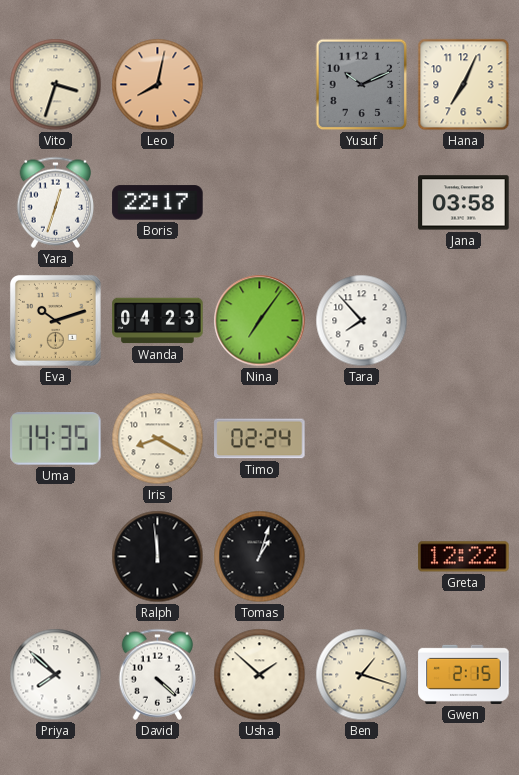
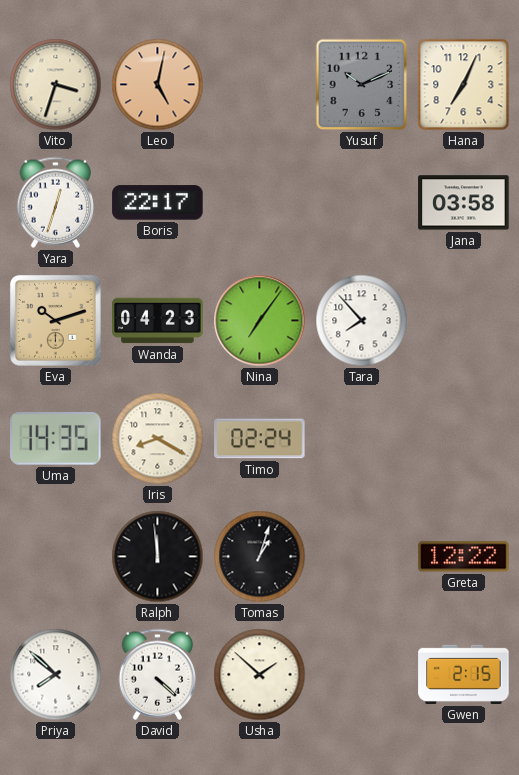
Leo: 8:02 -> 5:02
Ben: 1:18 -> none
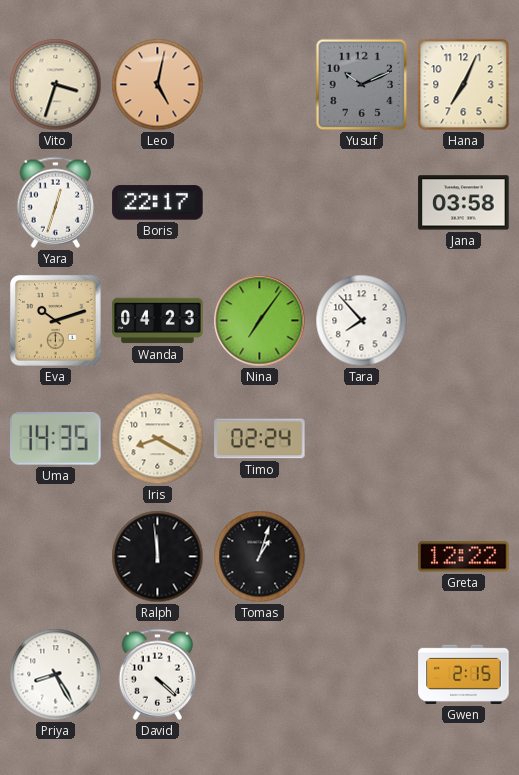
Priya: 7:52 -> 8:25
Usha: 1:52 -> none
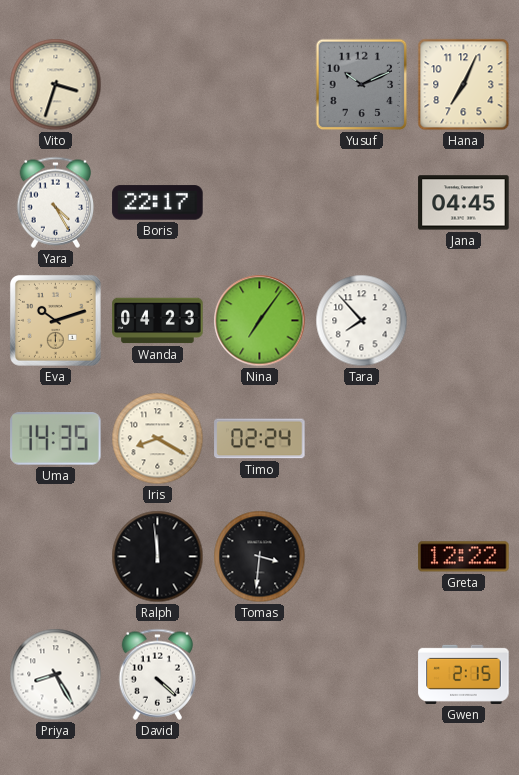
Leo: 5:02 -> none
Yara: 12:33 -> 4:25
Jana: 03:58 -> 04:45
Tomas: 1:03 -> 3:31
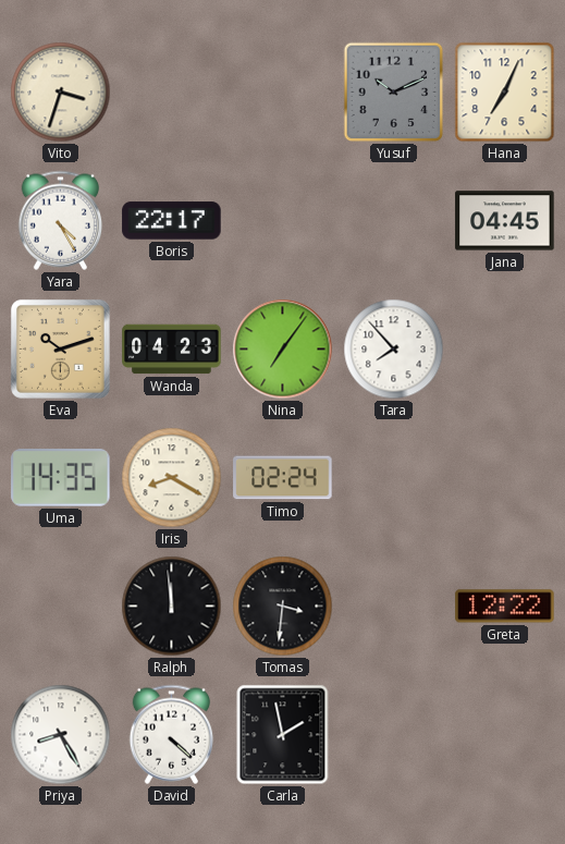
Carla: none -> 1:58
Gwen: 2:15 -> none
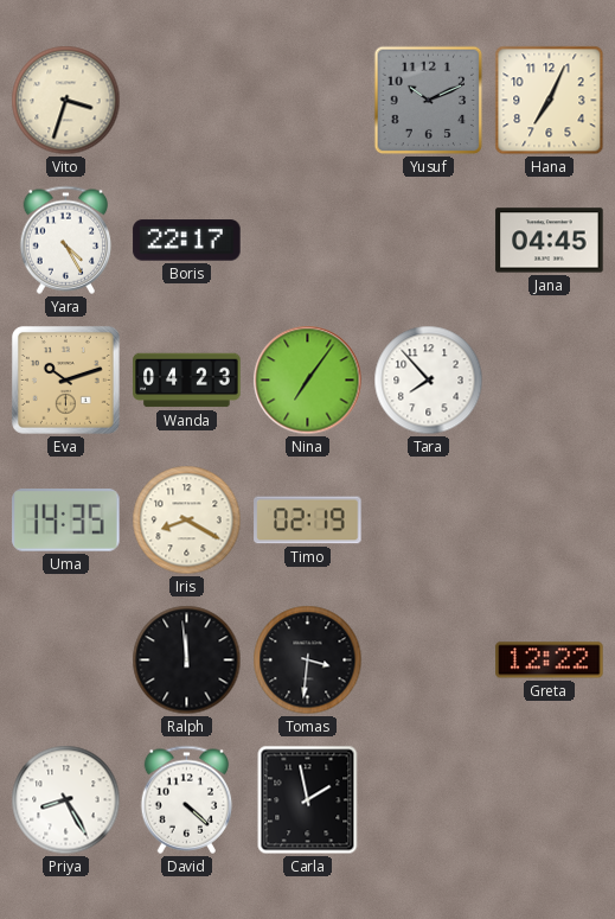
Timo: 02:24 -> 02:19
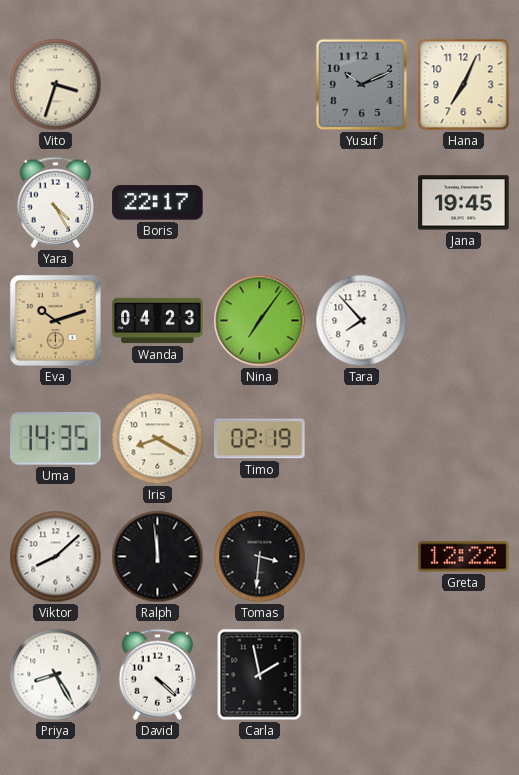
Jana: 04:45 -> 19:45
Viktor: none -> 8:08
